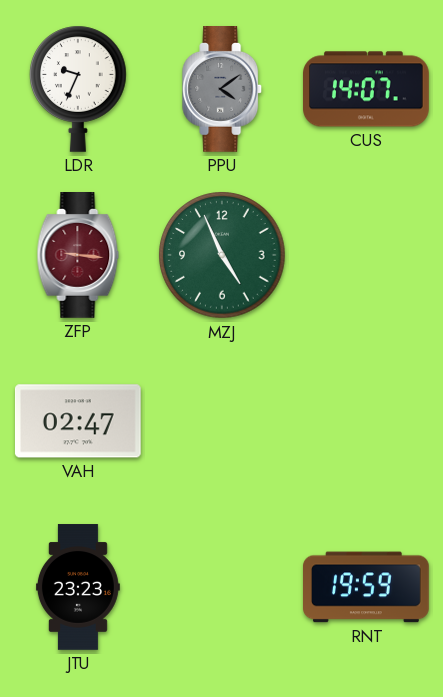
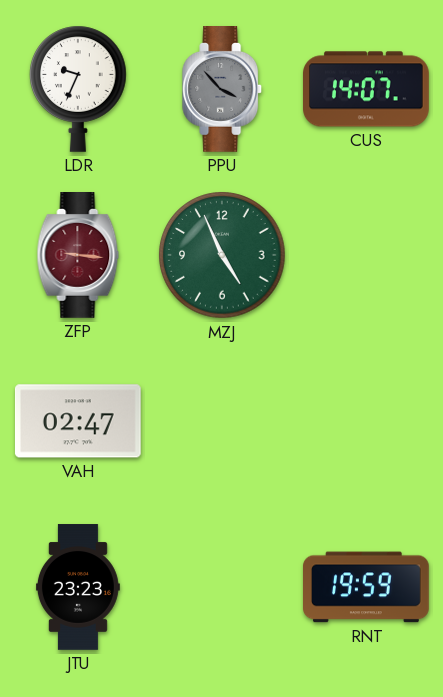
PPU: 4:09 -> 3:53
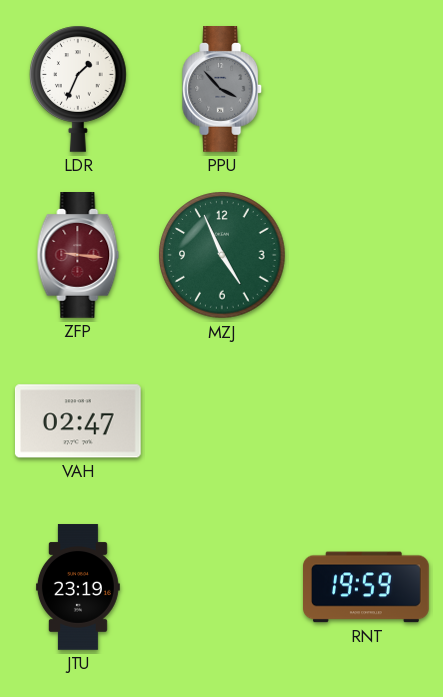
LDR: 9:34 -> 1:34
CUS: 14:07 -> none
JTU: 23:23 -> 23:19
